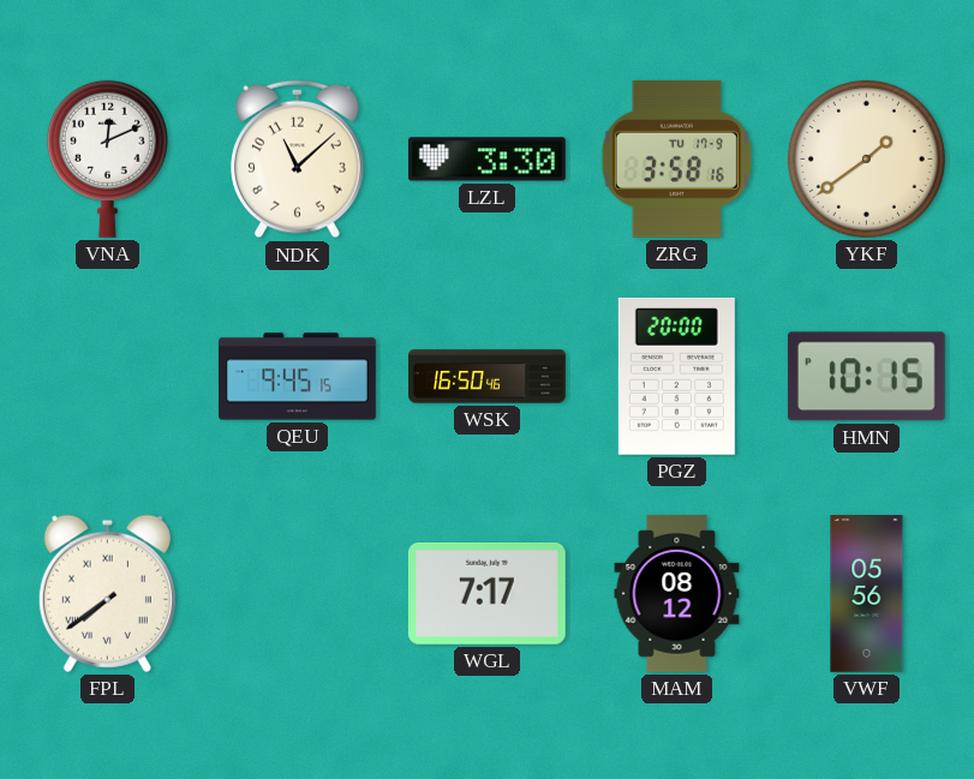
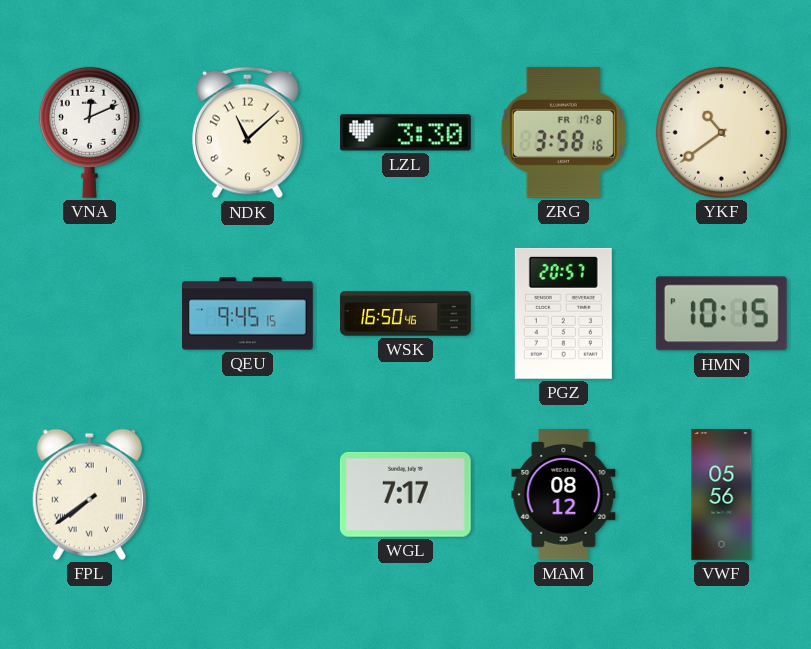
ZRG date: TU 17-9 -> FR 17-8
YKF: 1:39 -> 10:39
PGZ: 20:00 -> 20:57
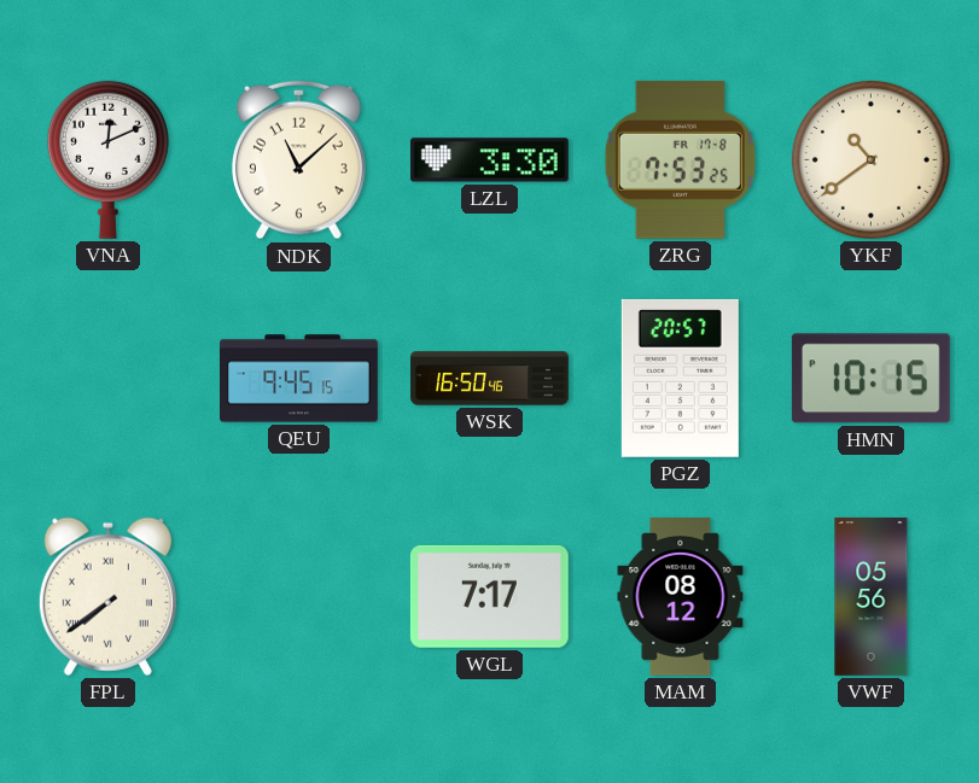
ZRG: 3:58 -> 7:53
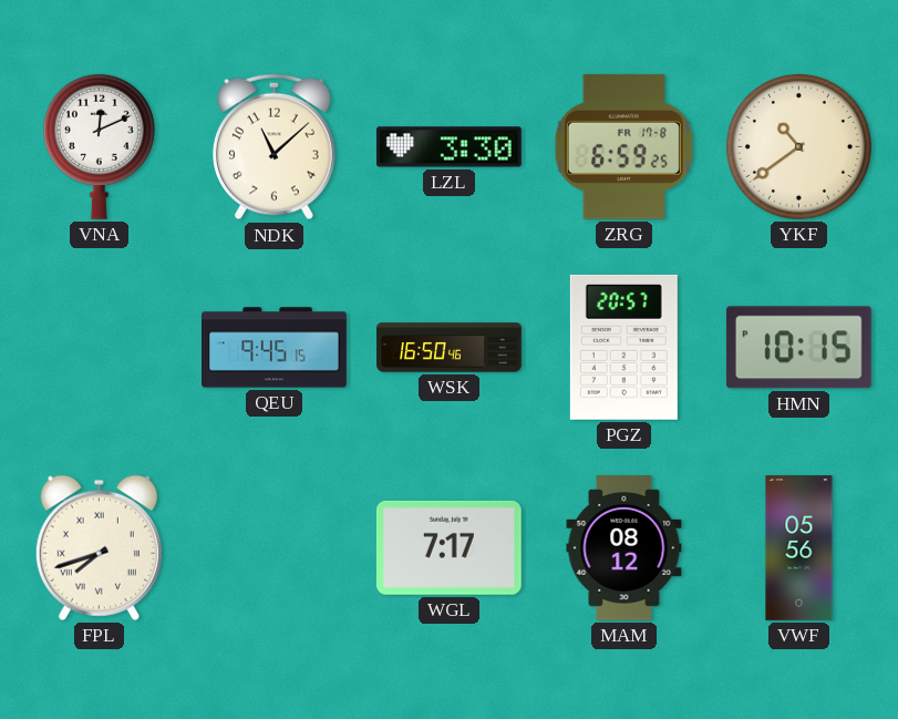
ZRG: 7:53 -> 6:59
FPL: 7:39 -> 7:42
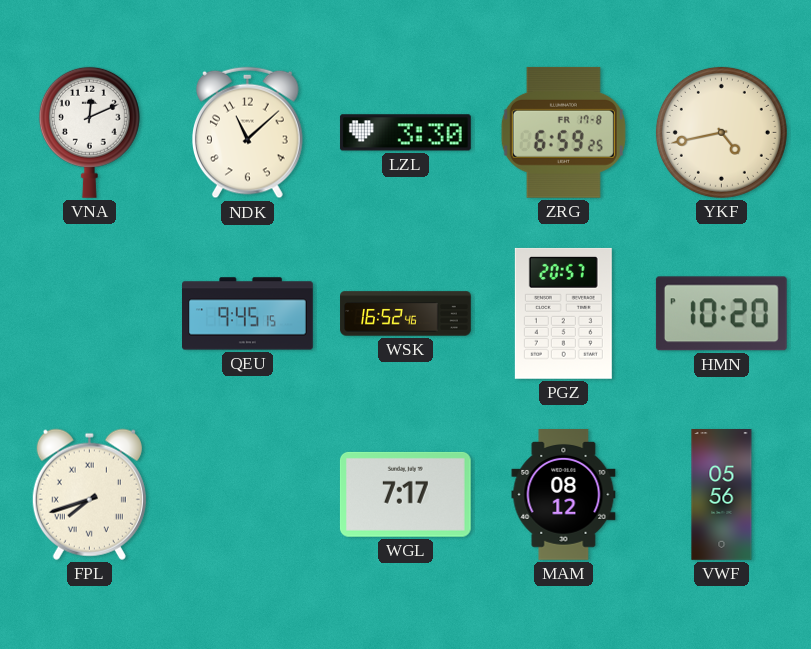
YKF: 10:39 -> 4:43
WSK: 16:50 -> 16:52
HMN: 10:15 -> 10:20
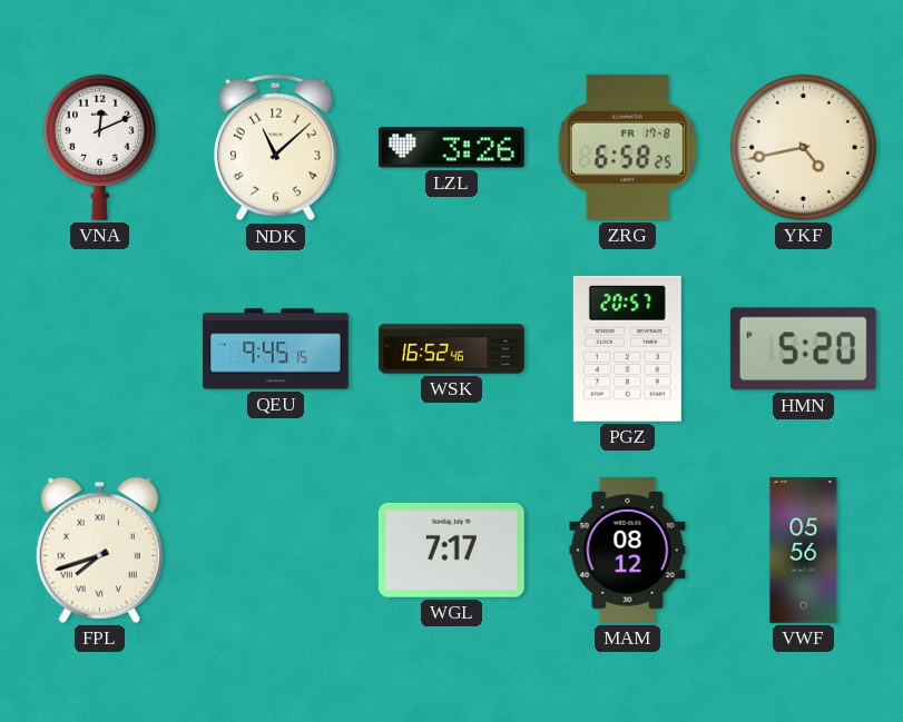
LZL: 3:30 -> 3:26
ZRG: 6:59 -> 6:58
HMN: 10:20 -> 5:20
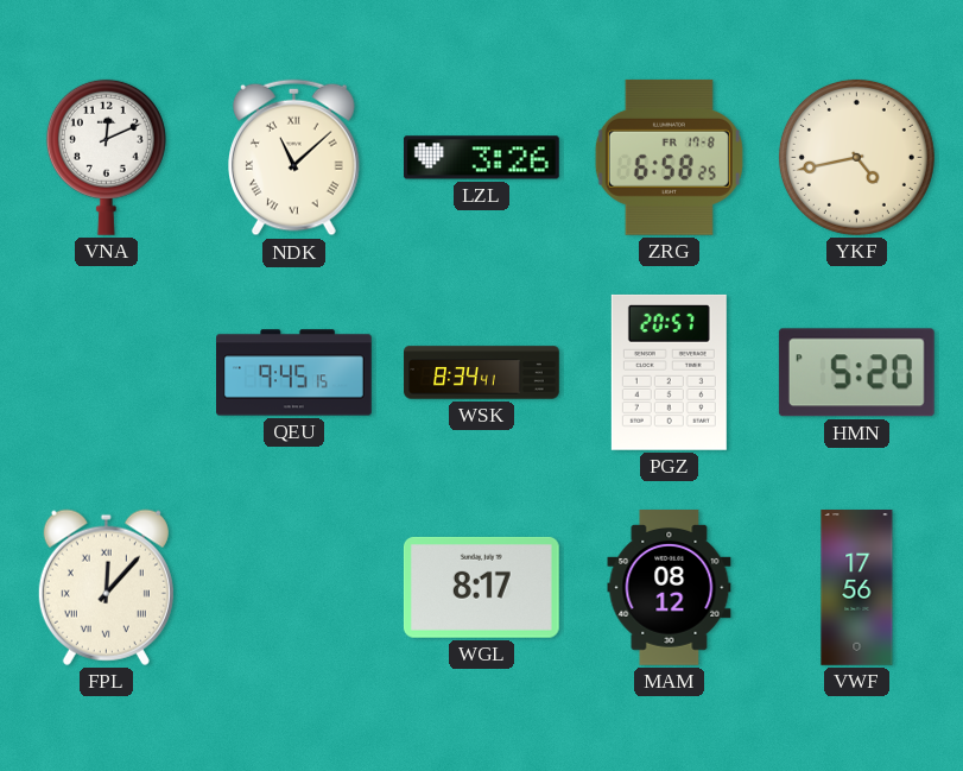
NDK numerals: Arabic -> Roman
WSK: 16:52 -> 8:34
FPL: 7:42 -> 12:07
WGL: 7:17 -> 8:17
VWF: 05:56 -> 17:56
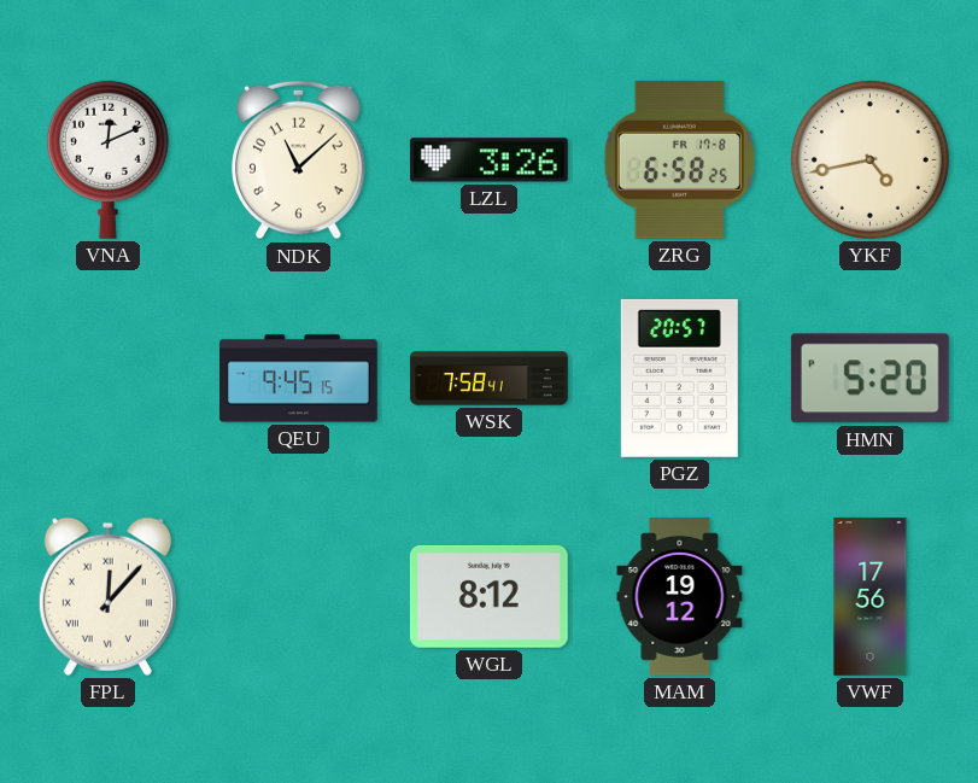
NDK numerals: Roman -> Arabic
WSK: 8:34 -> 7:58
WGL: 8:17 -> 8:12
MAM: 08:12 -> 19:12
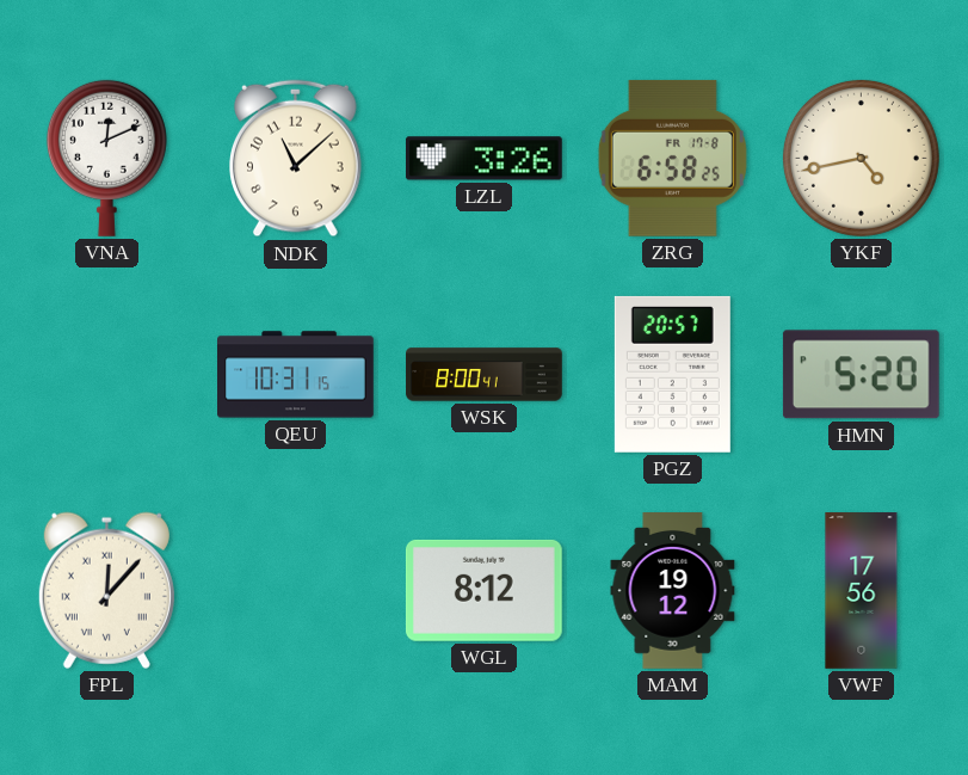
QEU: 9:45 -> 10:31
WSK: 7:58 -> 8:00
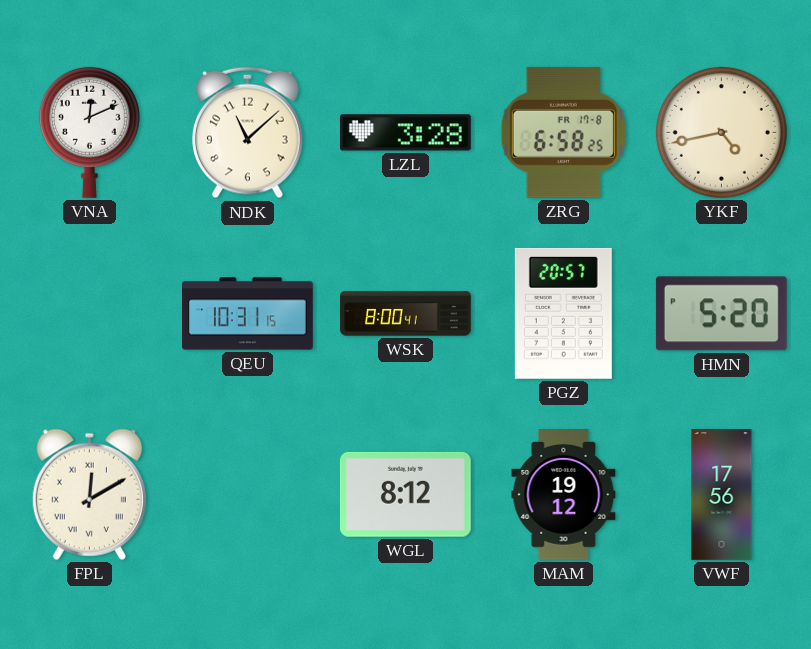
LZL: 3:26 -> 3:28
FPL: 12:07 -> 12:10
